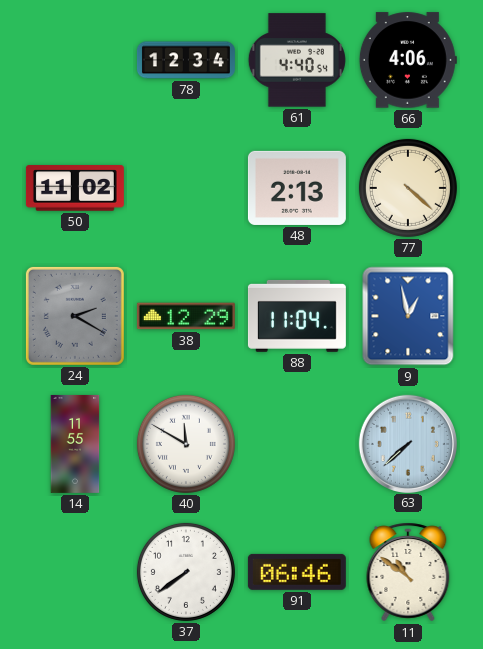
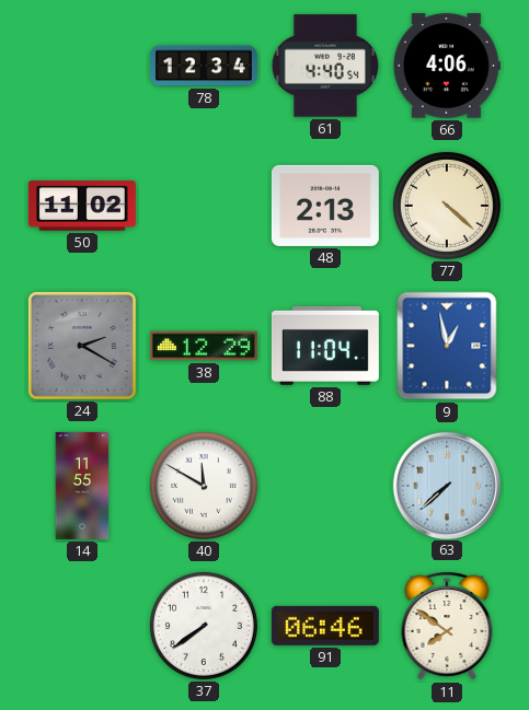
11: 10:51 -> 7:51
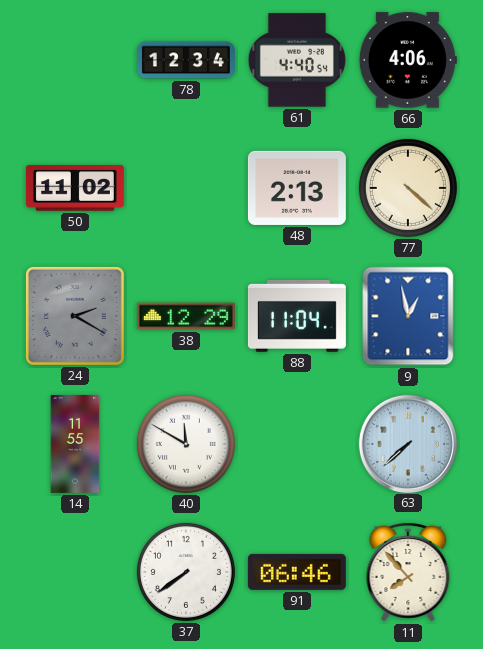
11: 7:51 -> 7:53
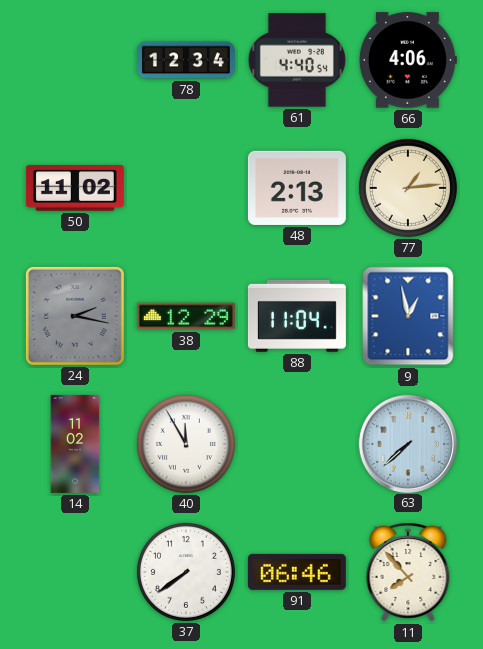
77: 4:22 -> 1:14
24: 2:20 -> 2:17
14: 11:55 -> 11:02
40: 11:50 -> 11:55
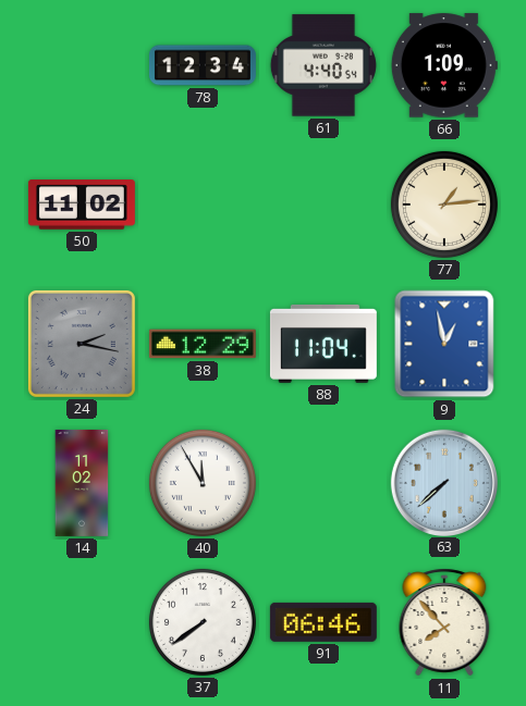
66: 4:06 -> 1:09
48: 2:13 -> none
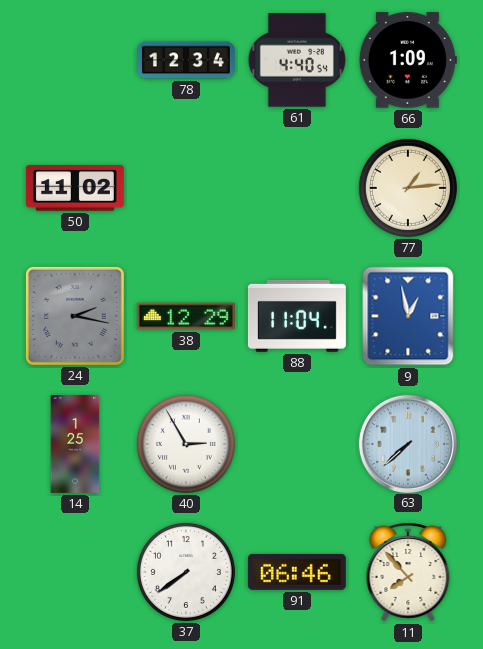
14: 11:02 -> 1:25
40: 11:55 -> 2:55
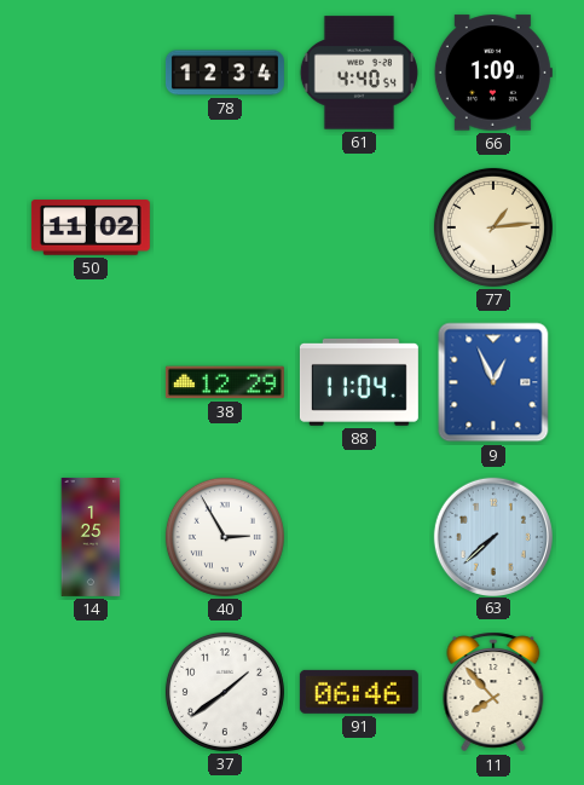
24: 2:17 -> none
9: 12:58 -> 12:56
37: 7:39 -> 1:39
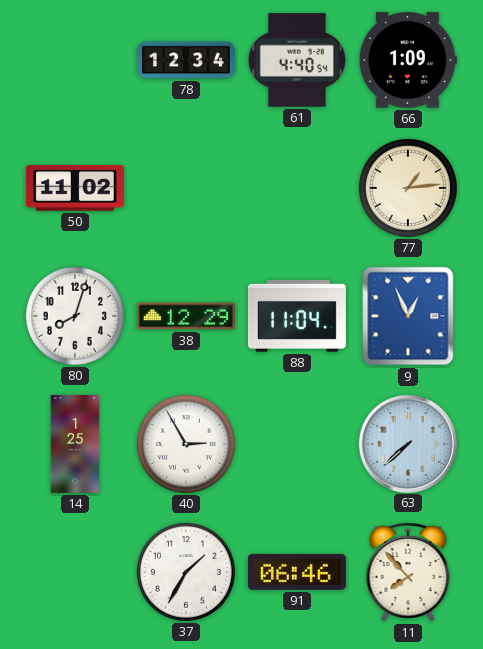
80: none -> 8:03
37: 1:39 -> 1:35
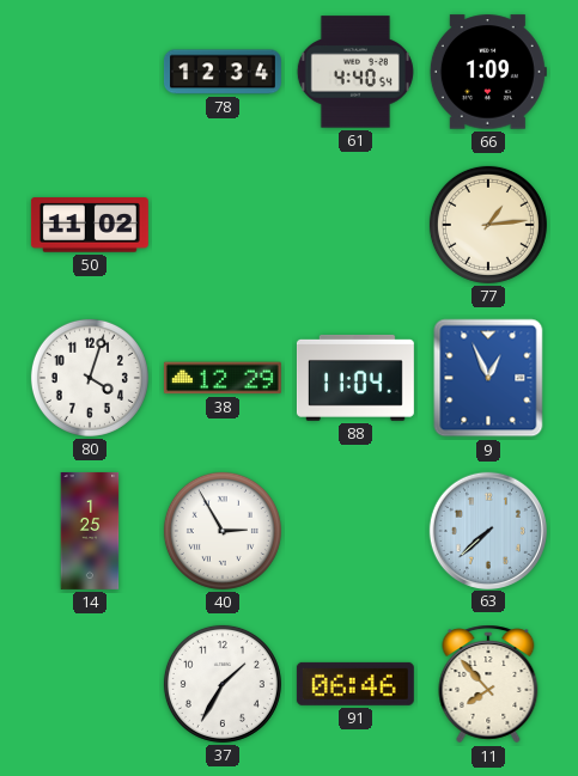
80: 8:03 -> 4:03
